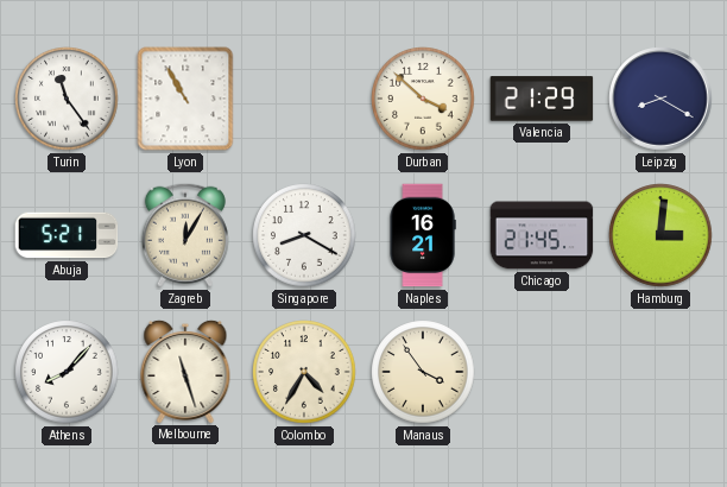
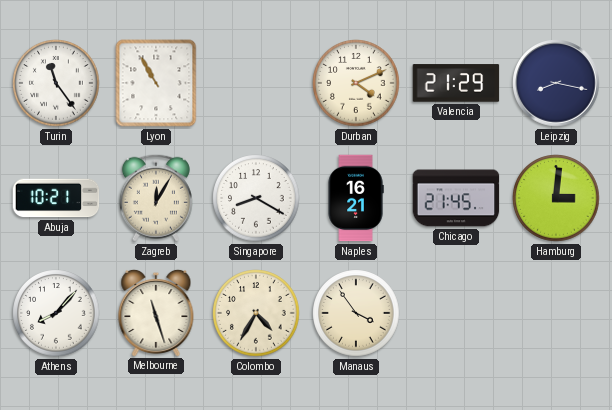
Durban: 3:52 -> 4:11
Leipzig: 8:20 -> 8:17
Abuja: 5:21 -> 10:21
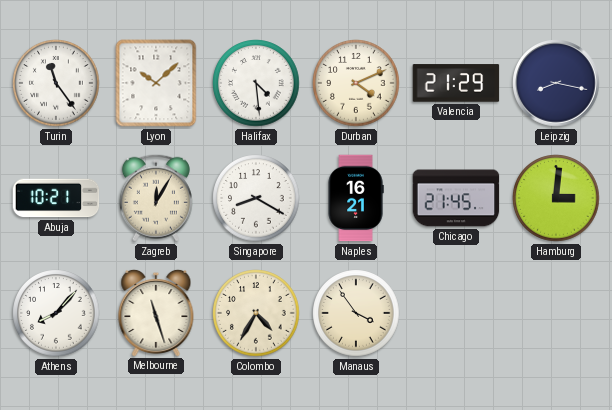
Lyon: 10:55 -> 10:08
Halifax: none -> 4:29
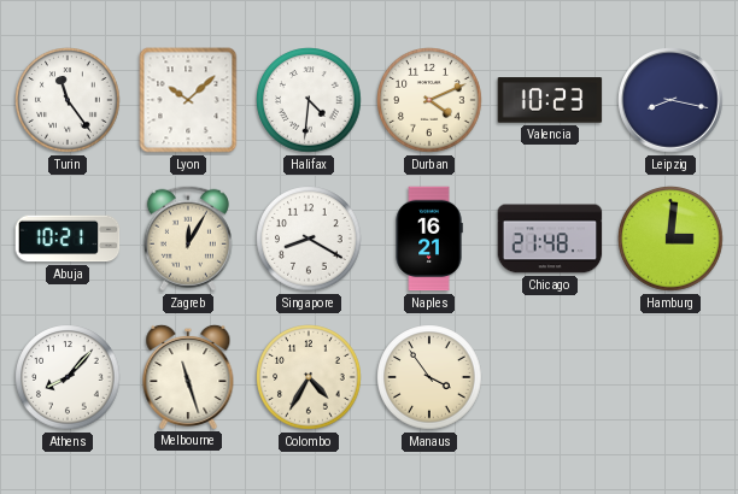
Halifax: 4:29 -> 4:31
Valencia: 21:29 -> 10:23
Chicago: 21:45 -> 21:48
